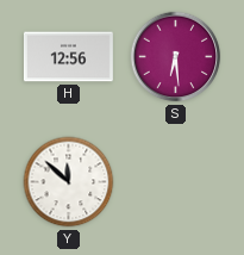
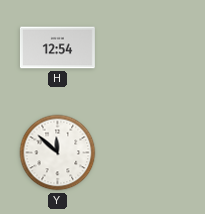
H: 12:56 -> 12:54
S: 6:29 -> none
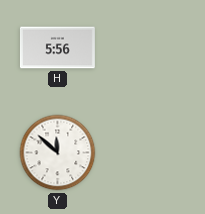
H: 12:54 -> 5:56
